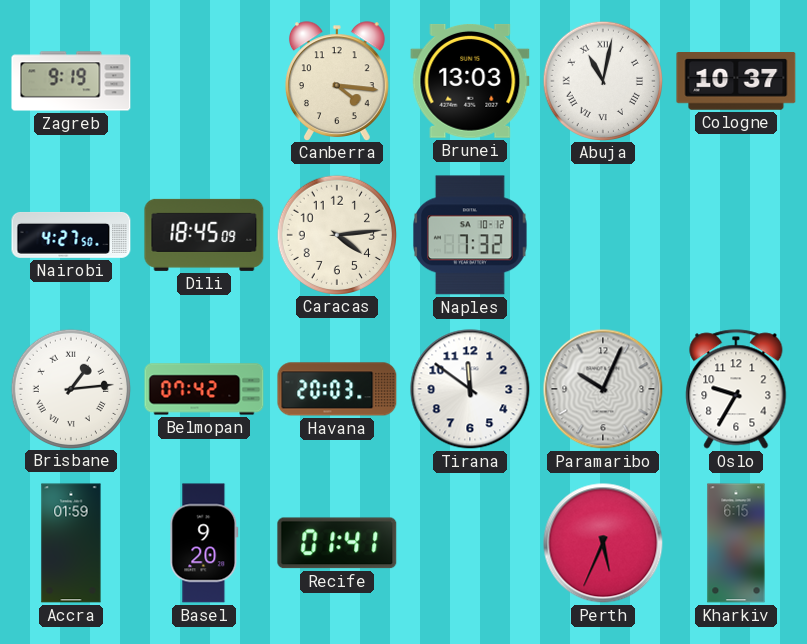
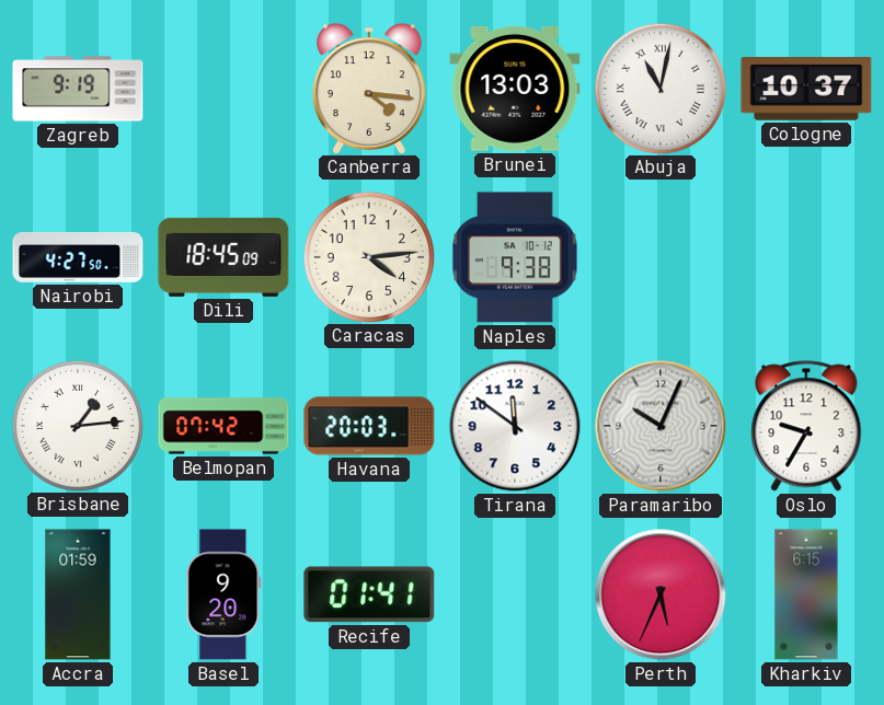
Naples: 7:32 -> 9:38
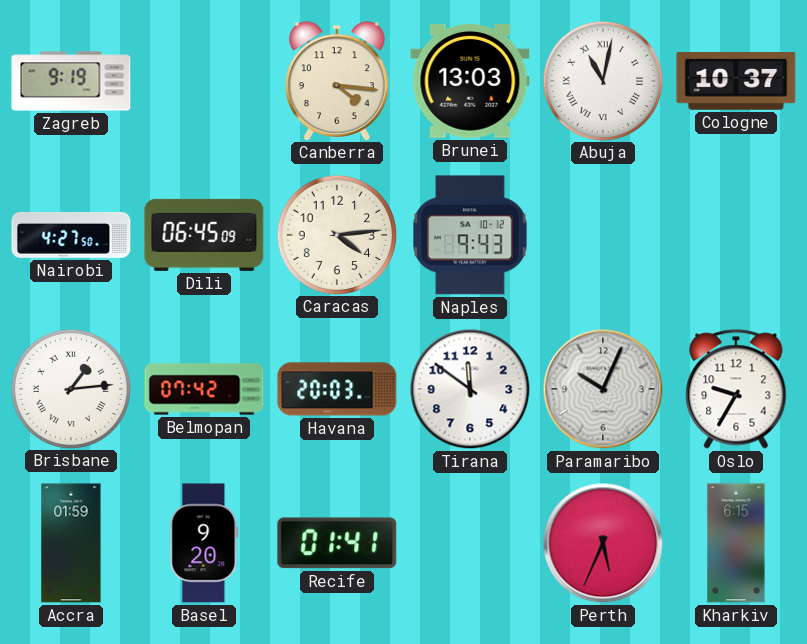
Dili: 18:45 -> 06:45
Naples: 9:38 -> 9:43
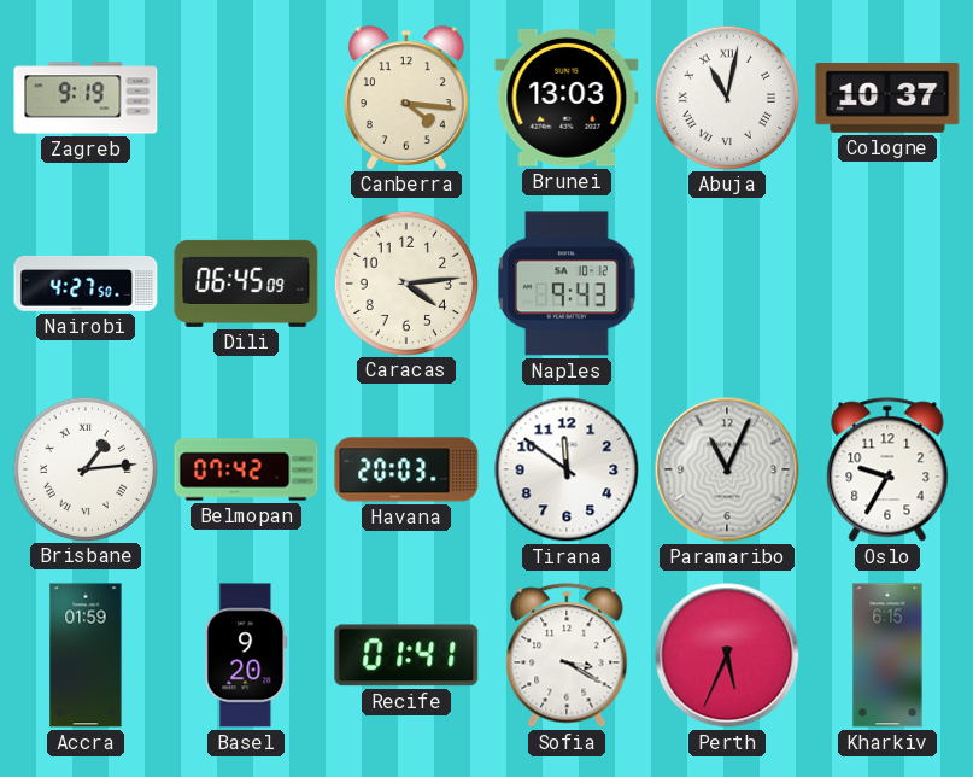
Paramaribo: 10:04 -> 11:04
Sofia: none -> 3:20
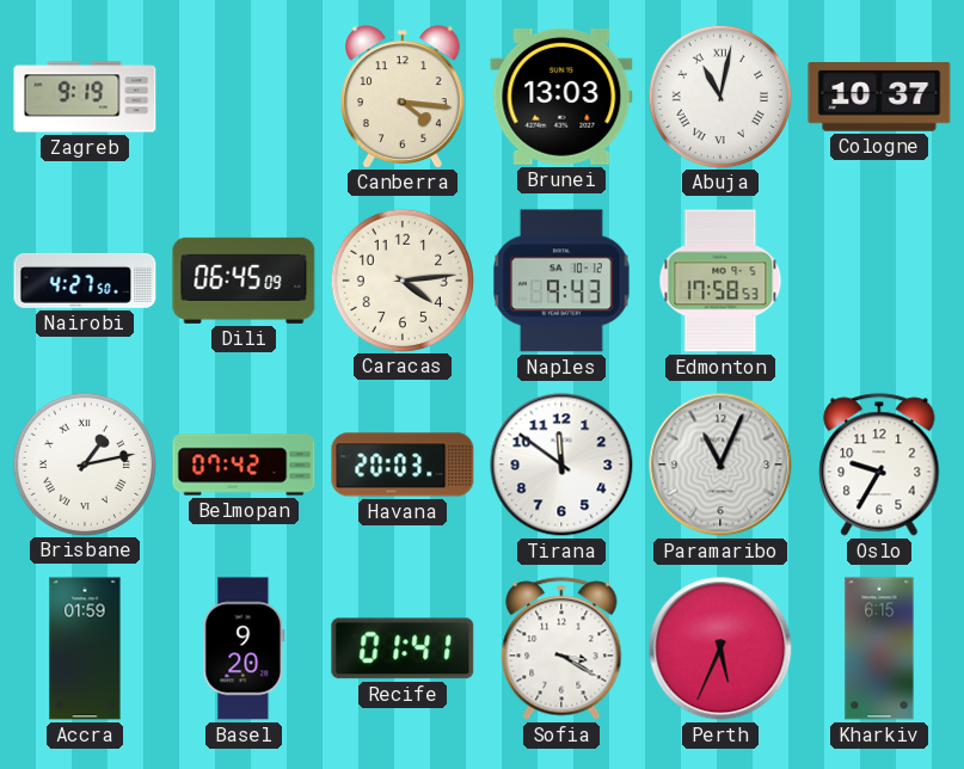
Edmonton: none -> 17:58
Brisbane: 1:14 -> 1:13
